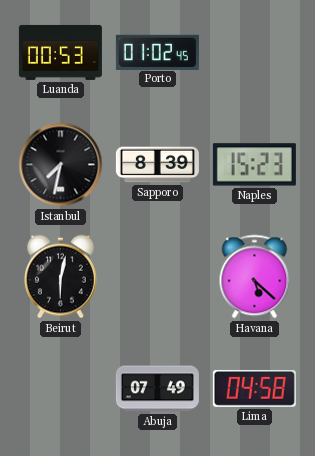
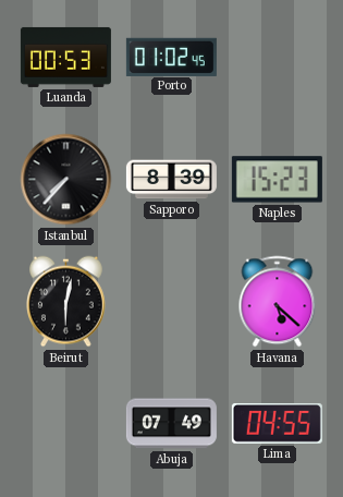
Istanbul: 7:32 -> 7:37
Lima: 04:58 -> 04:55
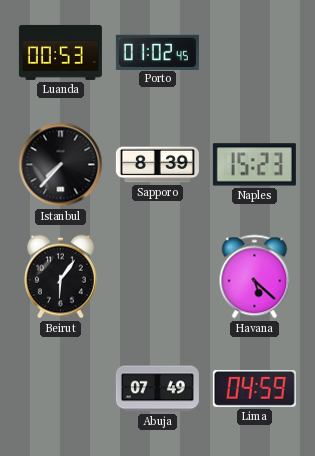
Beirut: 6:02 -> 6:06
Lima: 04:55 -> 04:59
